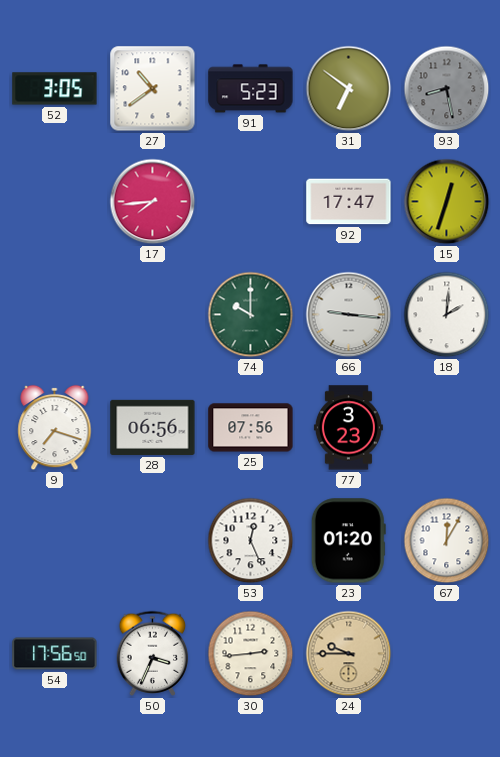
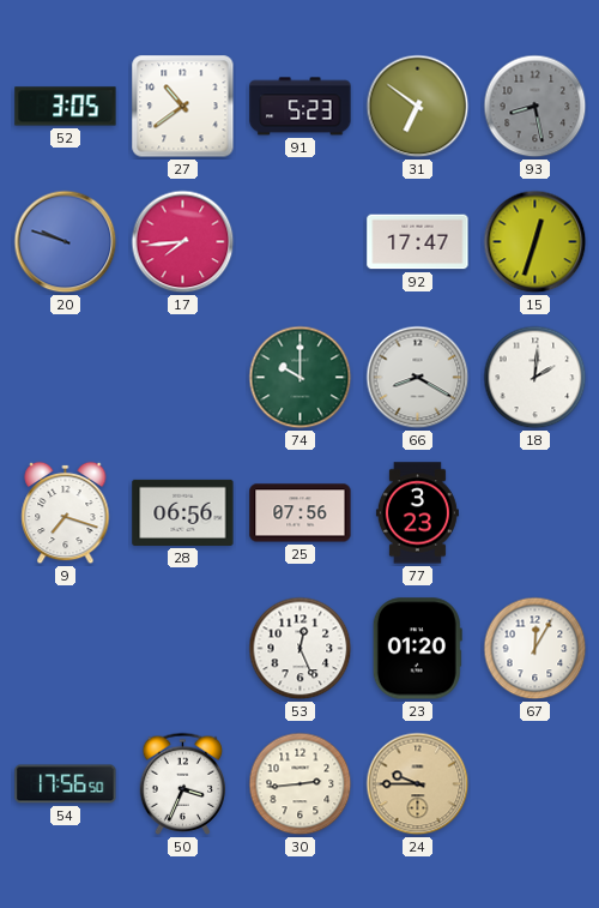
20: none -> 9:48
66: 9:16 -> 8:20
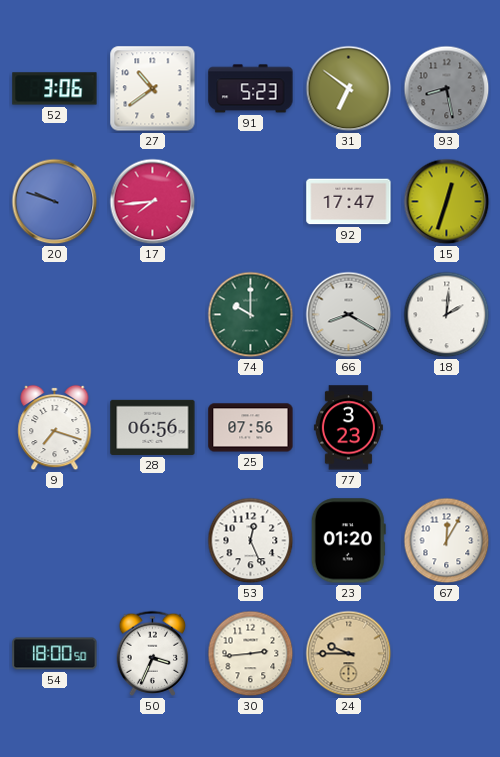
52: 3:05 -> 3:06
54: 17:56 -> 18:00
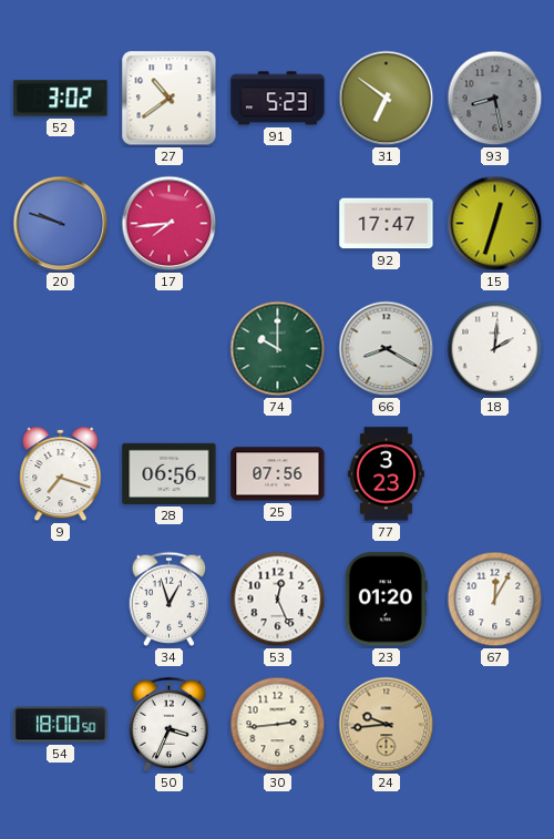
52: 3:06 -> 3:02
34: none -> 12:57
24: 9:45 -> 9:44
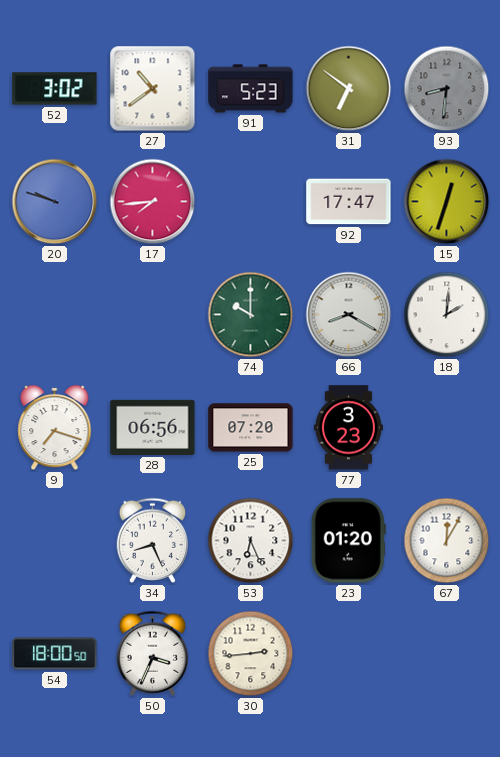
93: 8:28 -> 8:31
25: 07:56 -> 07:20
34: 12:57 -> 8:26
53: 12:26 -> 6:26
24: 9:44 -> none
